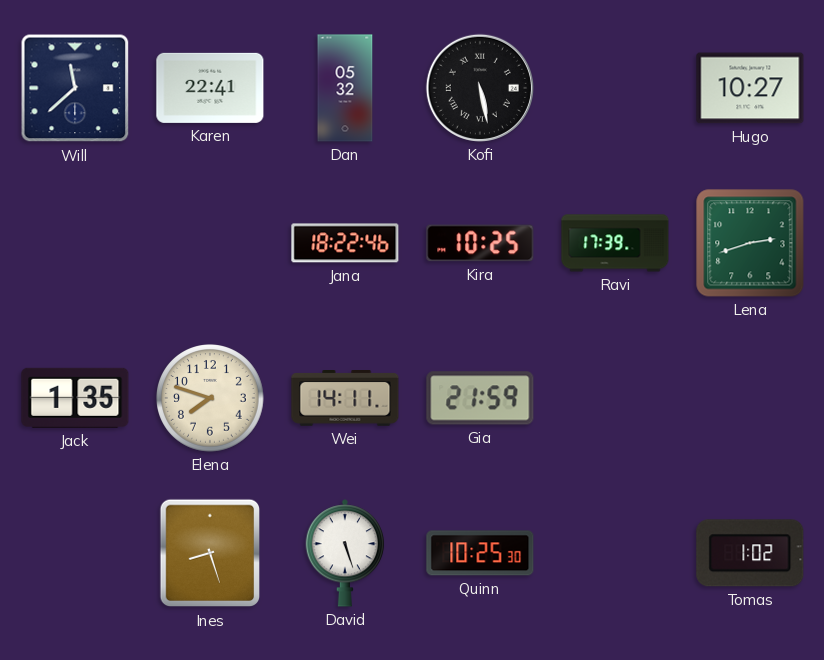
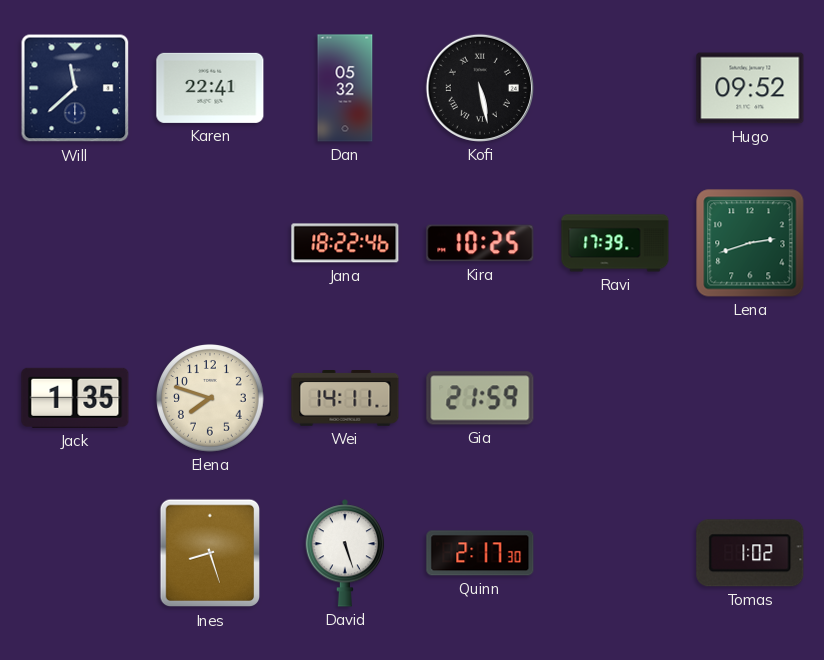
Hugo: 10:27 -> 09:52
Quinn: 10:25 -> 2:17
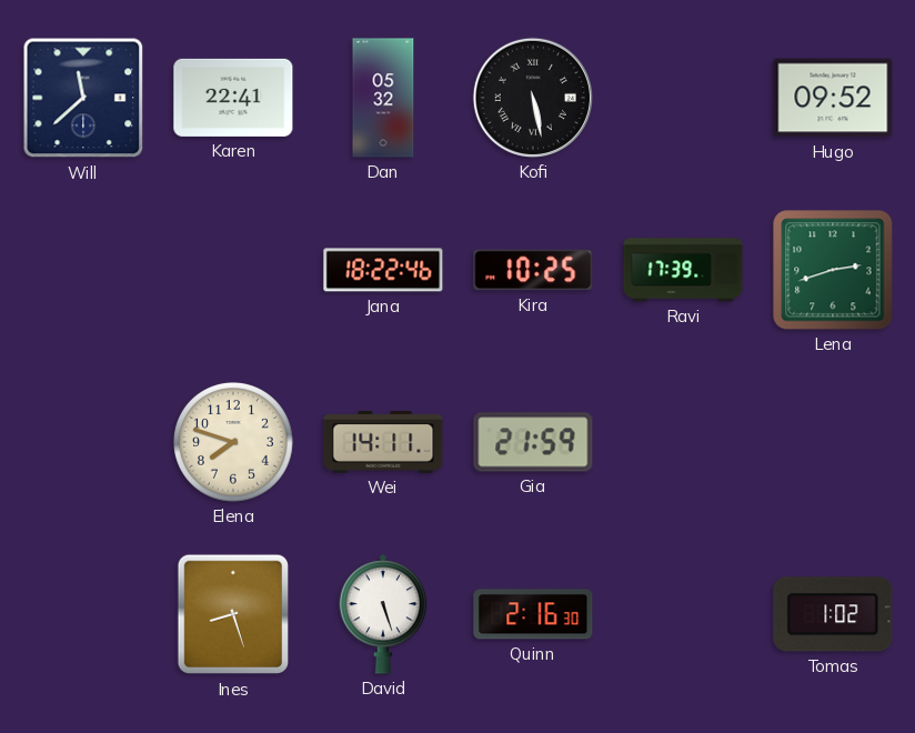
Jack: 1:35 -> none
Quinn: 2:17 -> 2:16
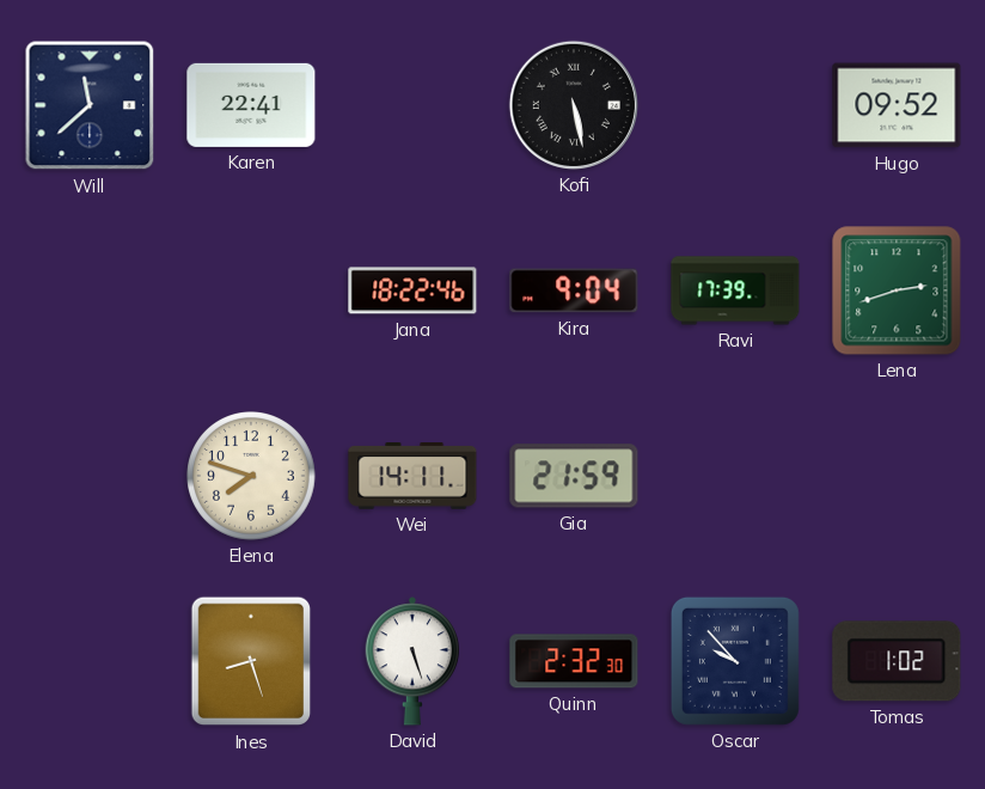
Dan: 05:32 -> none
Kira: 10:25 -> 9:04
Quinn: 2:16 -> 2:32
Oscar: none -> 9:53
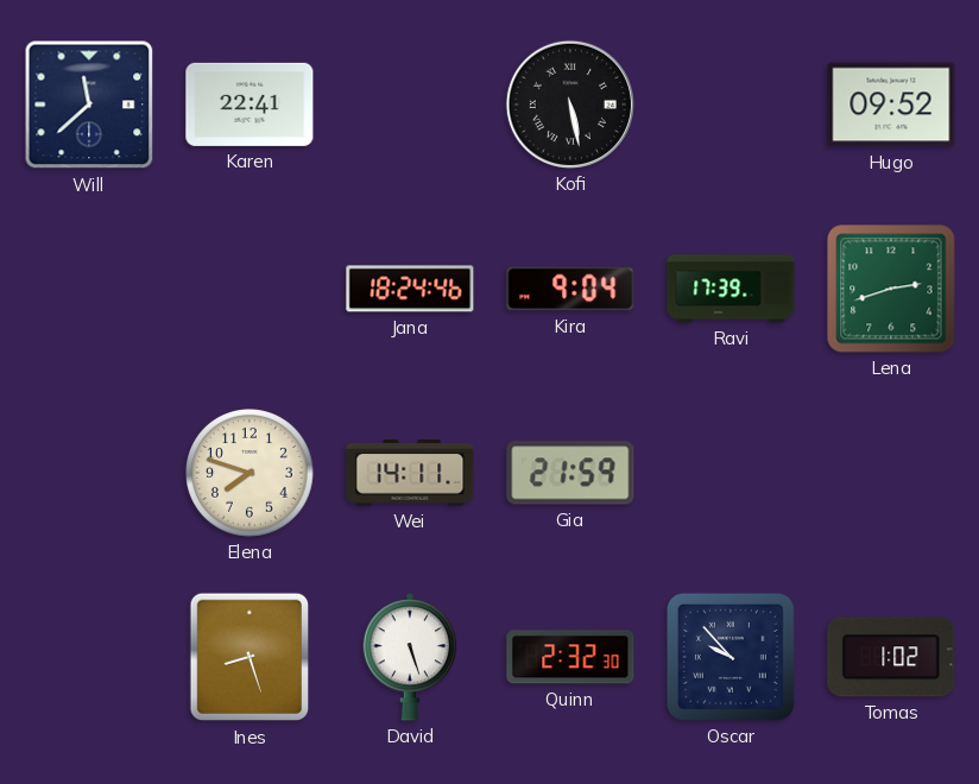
Jana: 18:22 -> 18:24
